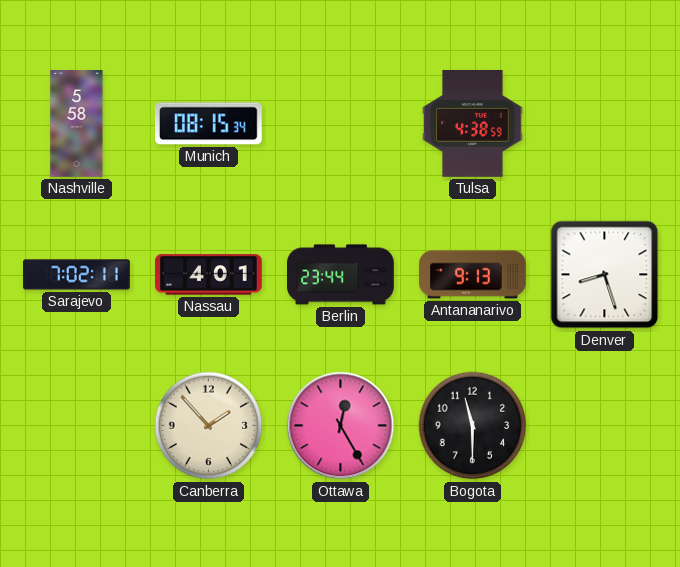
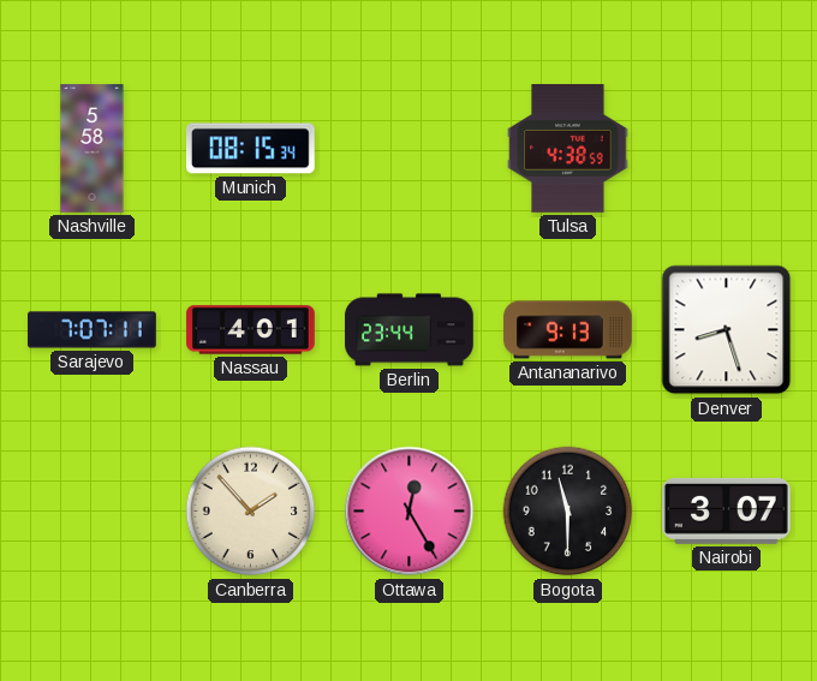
Sarajevo: 7:02 -> 7:07
Nairobi: none -> 3:07
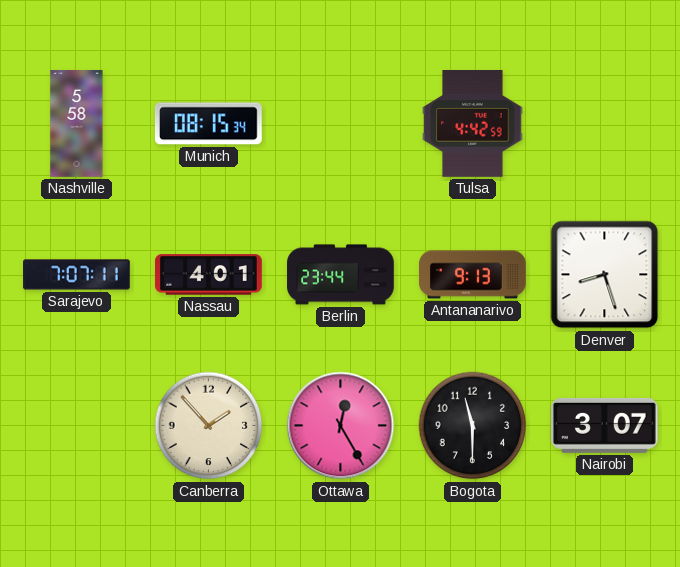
Tulsa: 4:38 -> 4:42
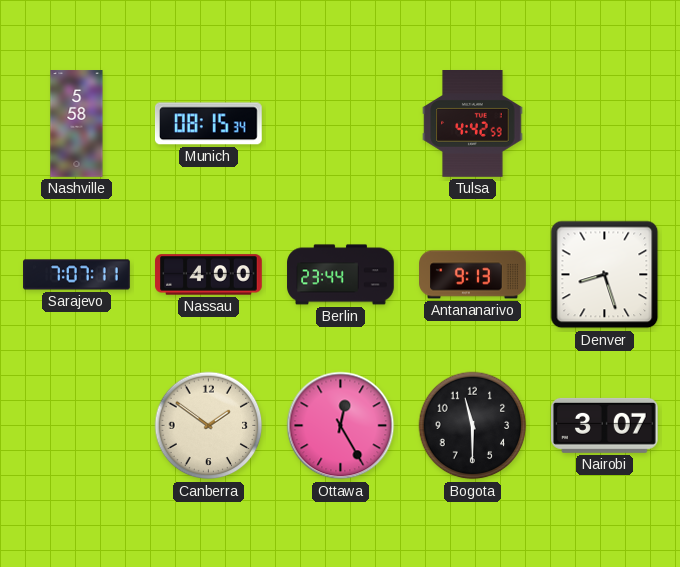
Nassau: 4:01 -> 4:00
Canberra: 1:53 -> 1:51
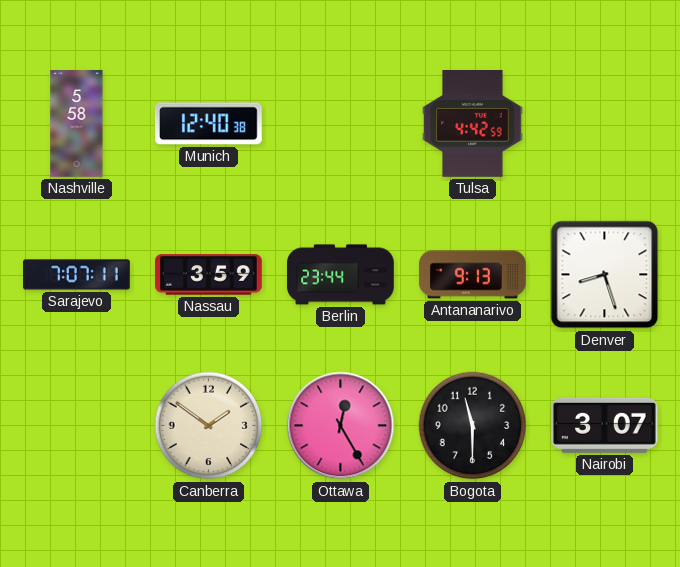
Munich: 08:15 -> 12:40
Nassau: 4:00 -> 3:59
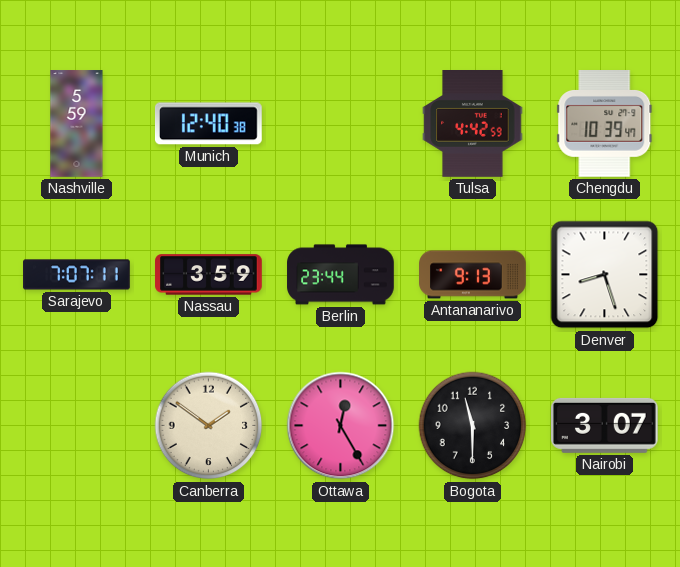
Nashville: 5:58 -> 5:59
Chengdu: none -> 10:39
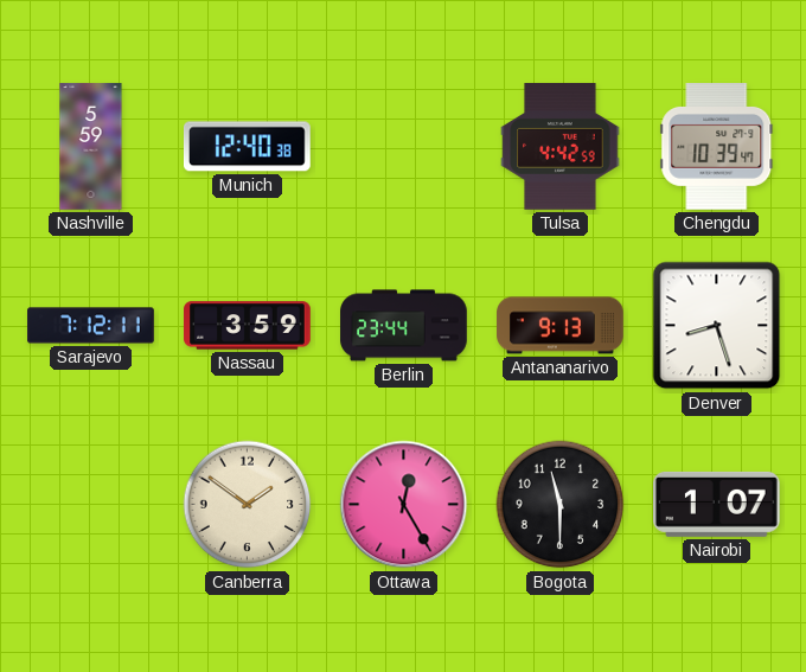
Sarajevo: 7:07 -> 7:12
Nairobi: 3:07 -> 1:07
